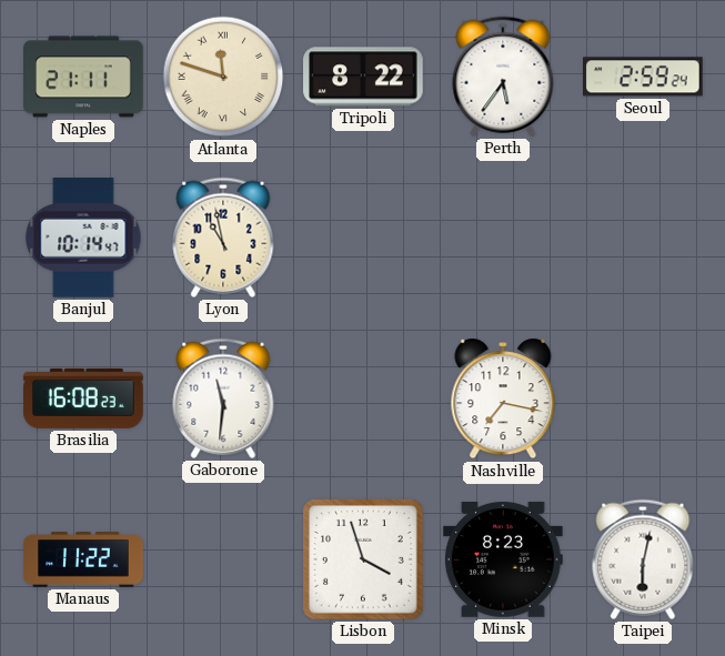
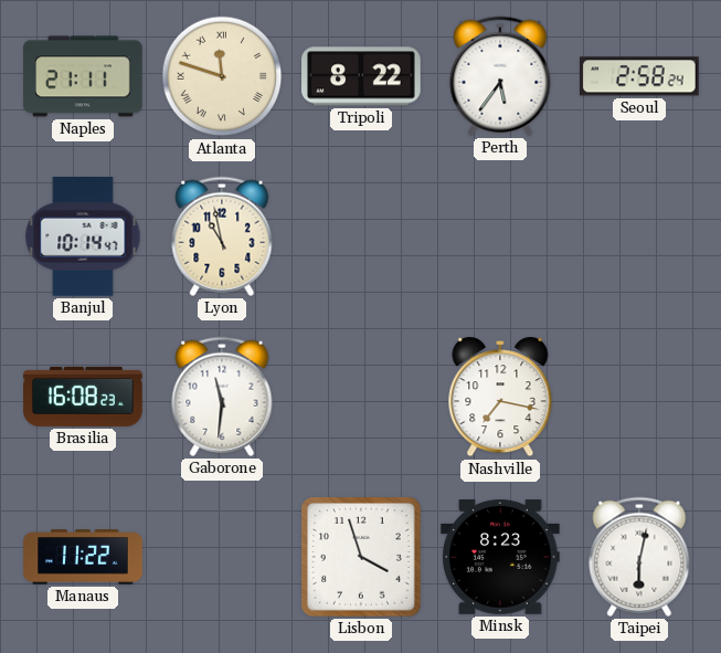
Seoul: 2:59 -> 2:58
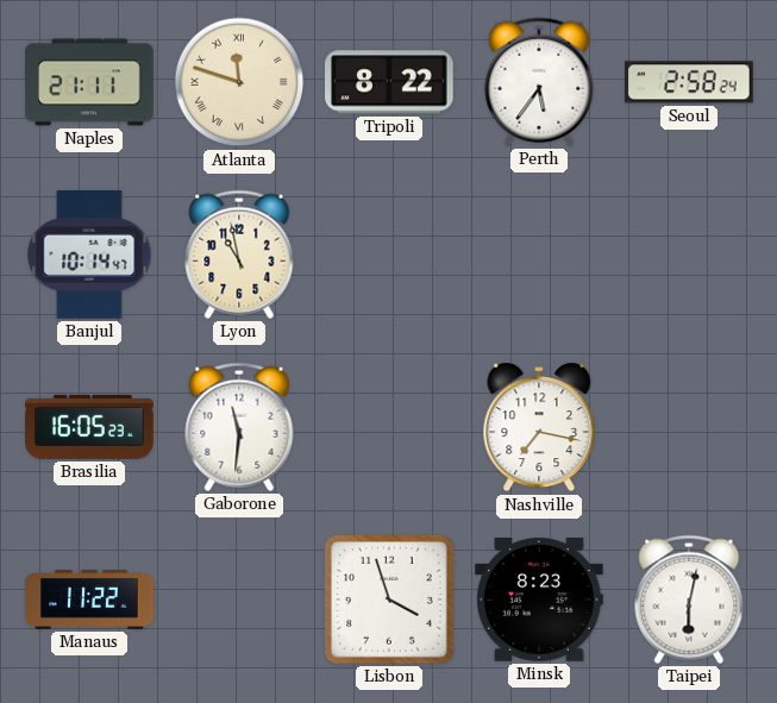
Brasilia: 16:08 -> 16:05
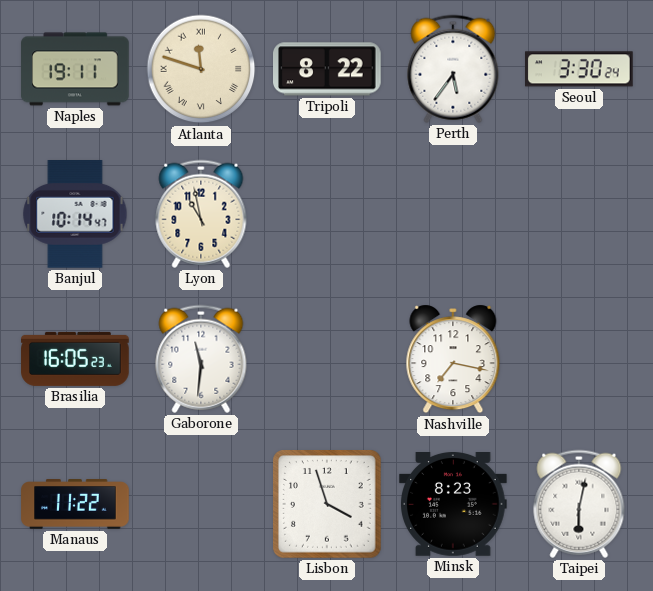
Naples: 21:11 -> 19:11
Seoul: 2:58 -> 3:30
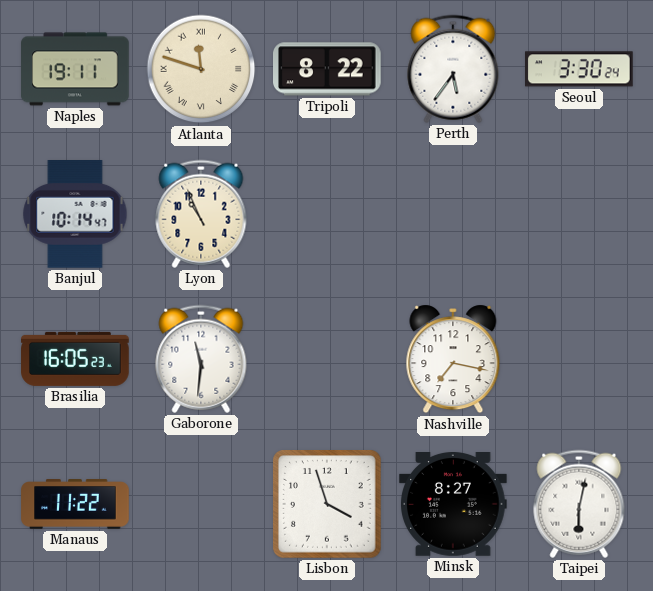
Lyon: 10:58 -> 10:56
Minsk: 8:23 -> 8:27
